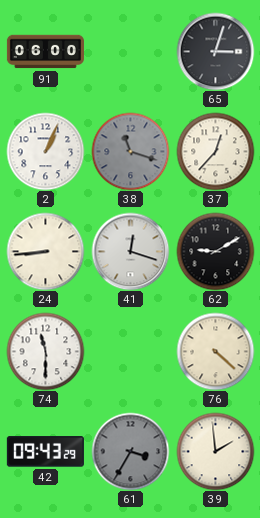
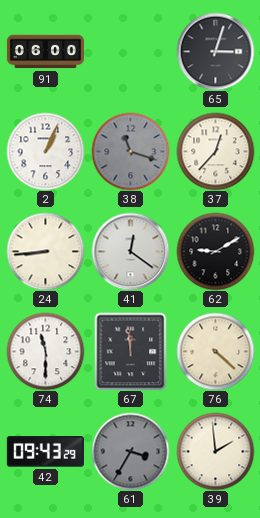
41: 12:18 -> 12:21
67: none -> 11:59
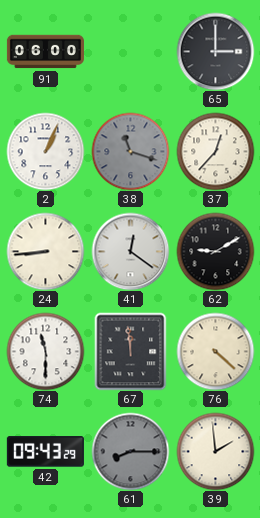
65: 3:03 -> 3:00
61: 3:35 -> 8:15
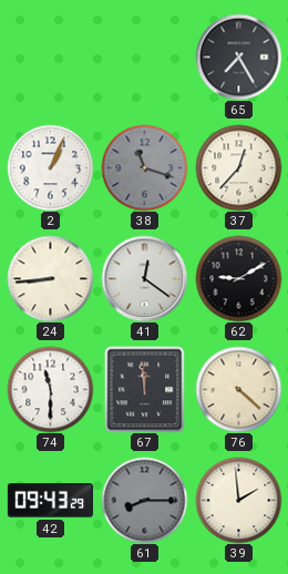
91: 06:00 -> none
65: 3:00 -> 7:25
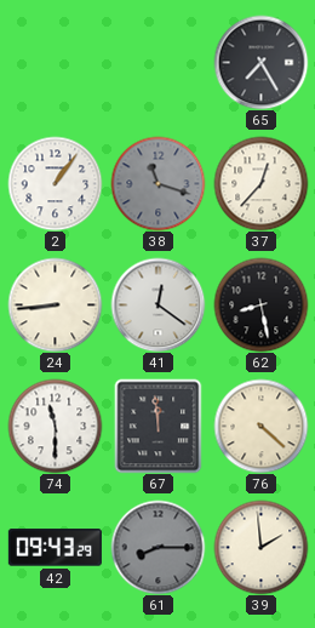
2: 1:04 -> 1:06
62: 9:10 -> 8:28
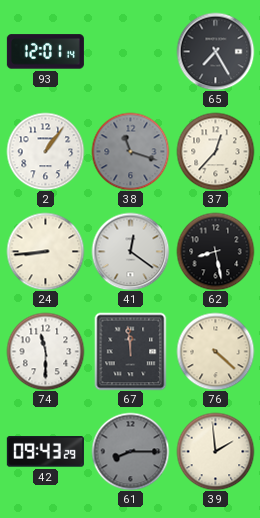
93: none -> 12:01
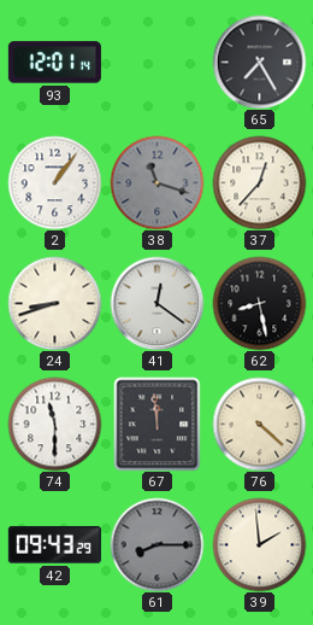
24: 8:44 -> 8:42
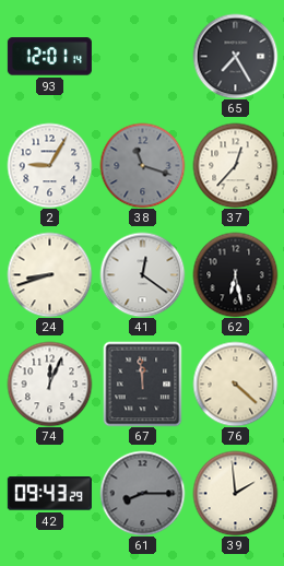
2: 1:06 -> 9:05
62: 8:28 -> 6:28
74: 11:30 -> 12:04
